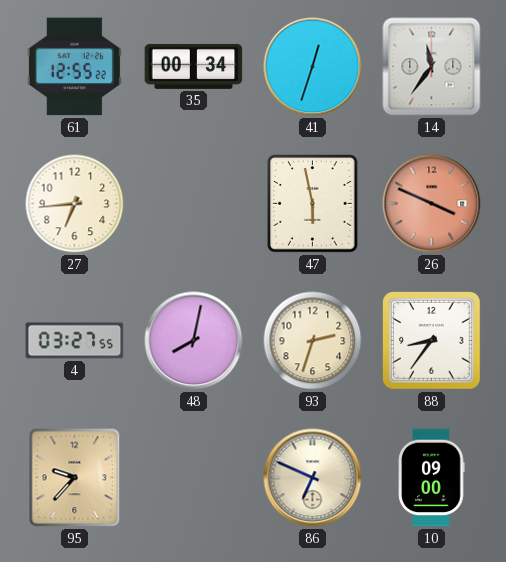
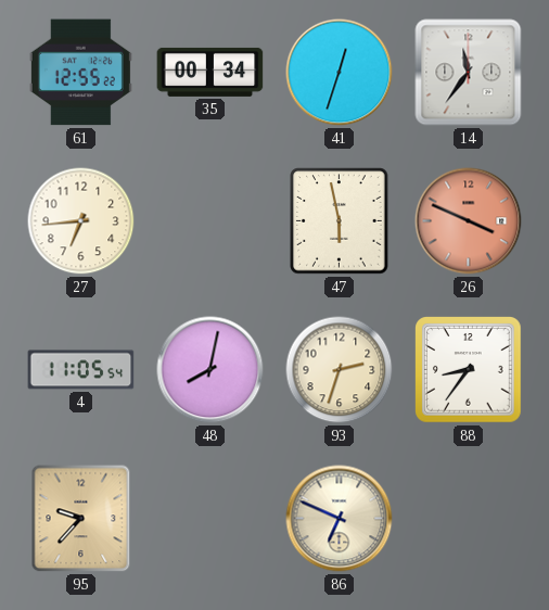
4: 03:27 -> 11:05
10: 09:00 -> none
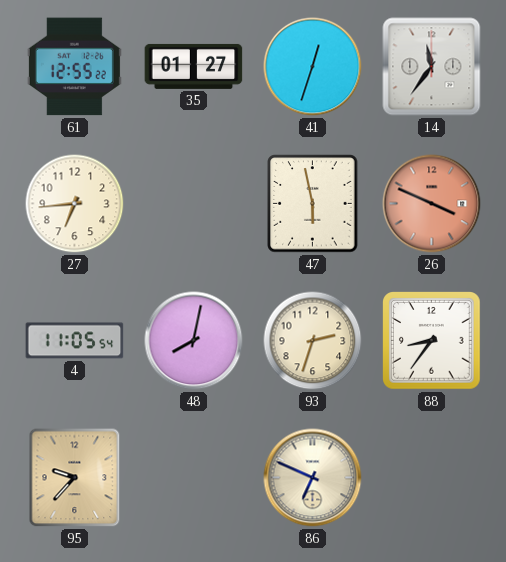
35: 00:34 -> 01:27
